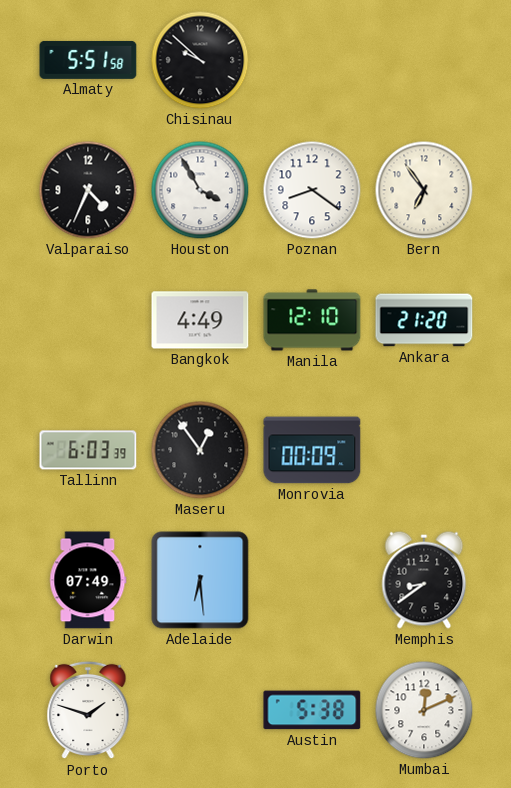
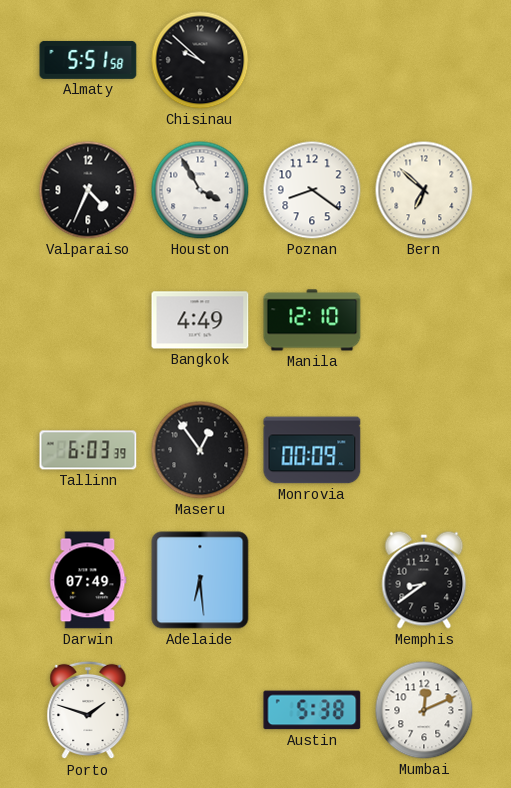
Bern: 6:54 -> 6:52
Ankara: 21:20 -> none
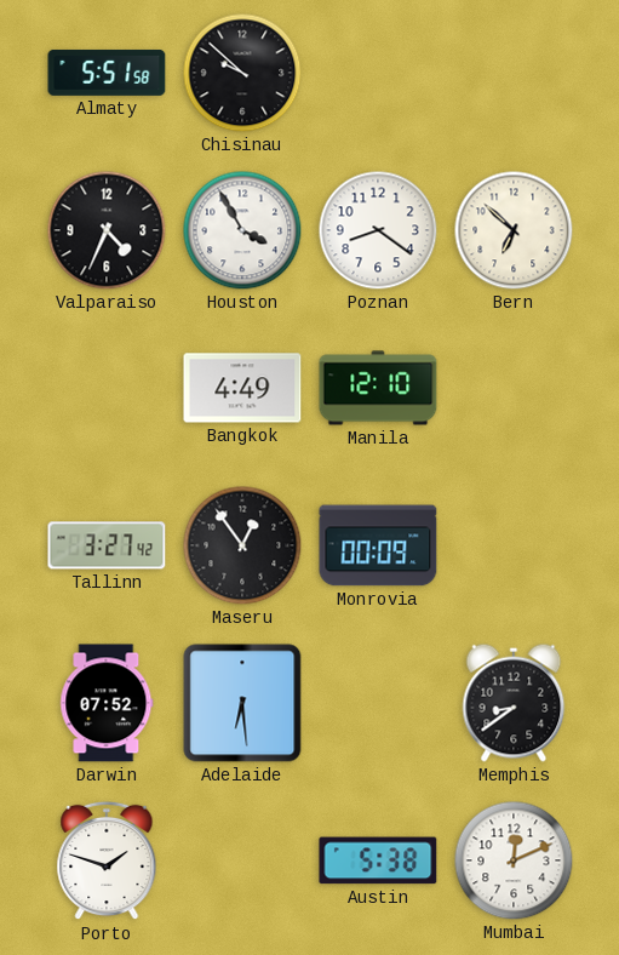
Tallinn: 6:03 -> 3:27
Darwin: 07:49 -> 07:52
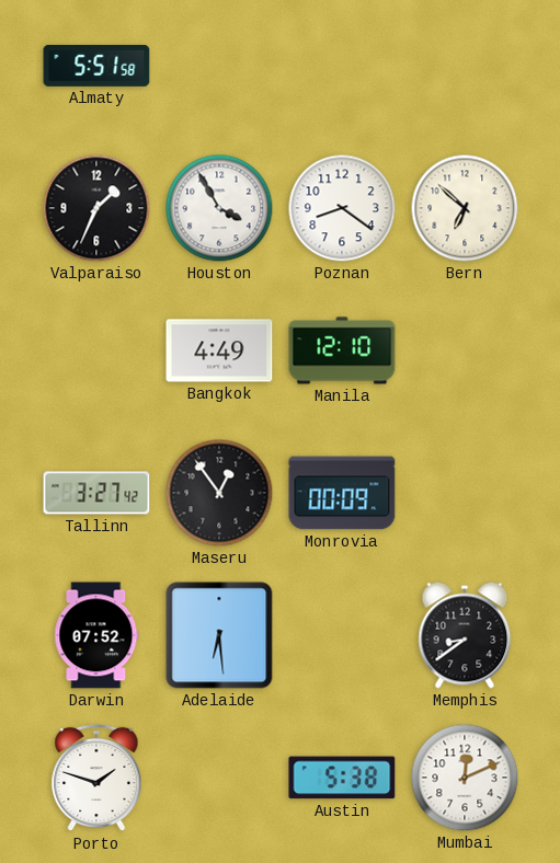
Chisinau: 9:52 -> none
Valparaiso: 4:34 -> 1:34
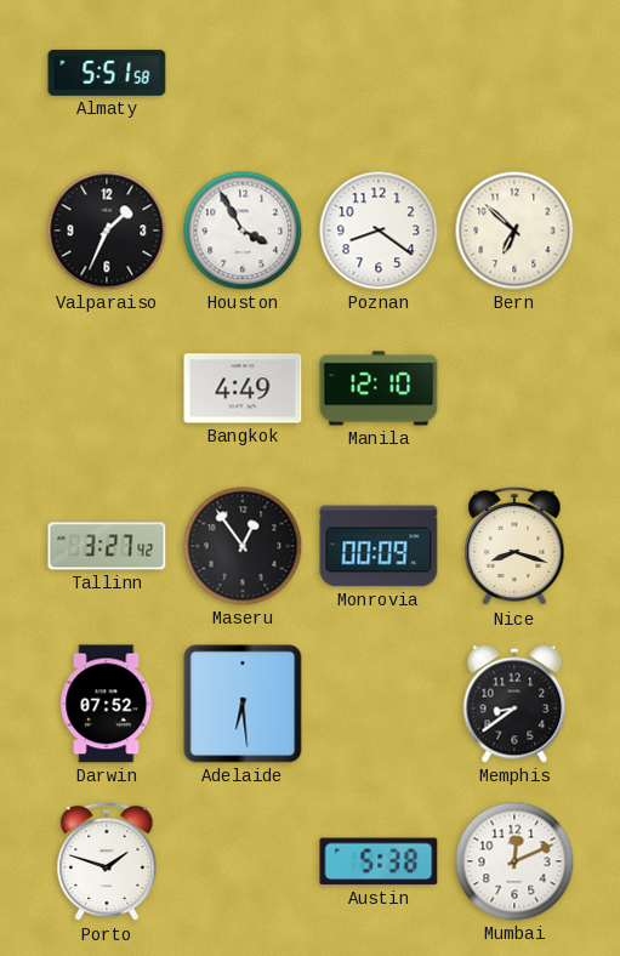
Nice: none -> 8:18
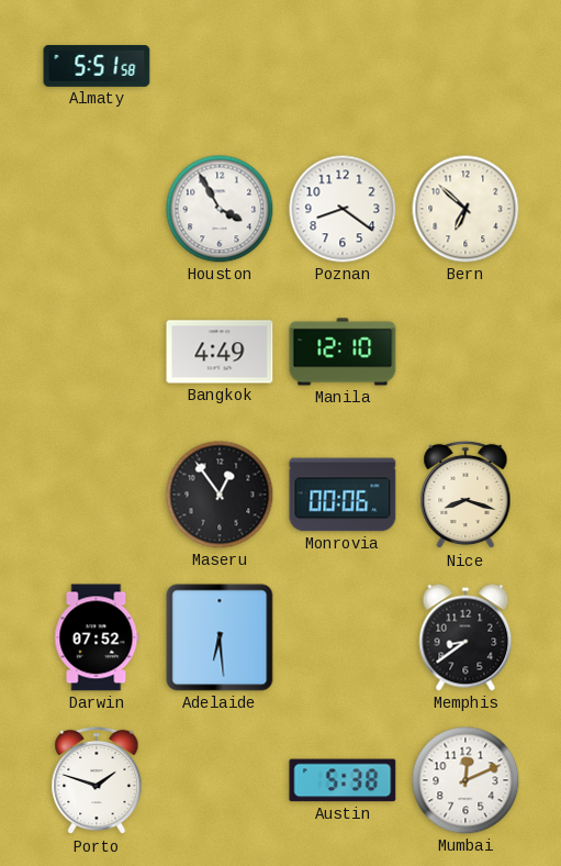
Valparaiso: 1:34 -> none
Tallinn: 3:27 -> none
Monrovia: 00:09 -> 00:06
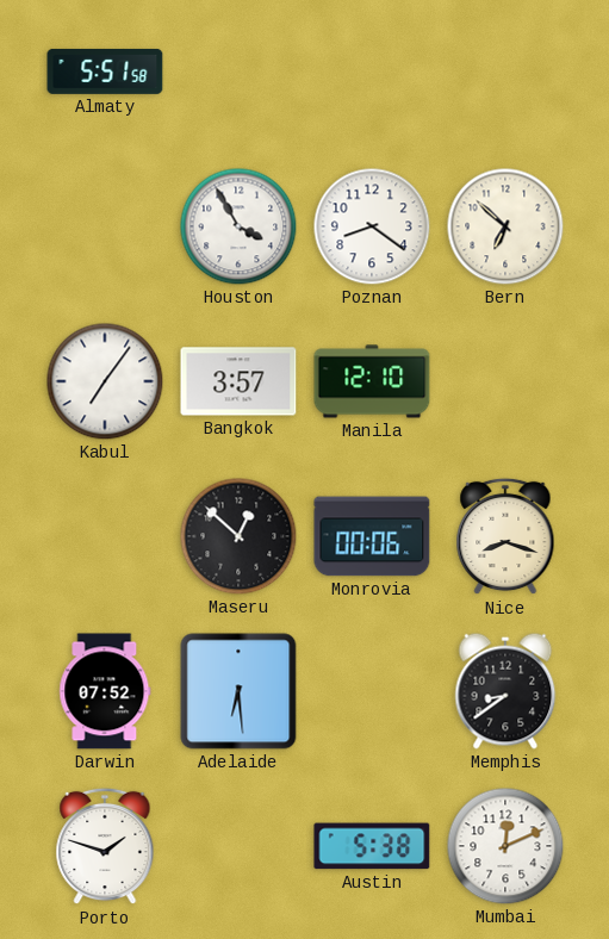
Kabul: none -> 7:06
Bangkok: 4:49 -> 3:57
Maseru: 12:54 -> 12:52
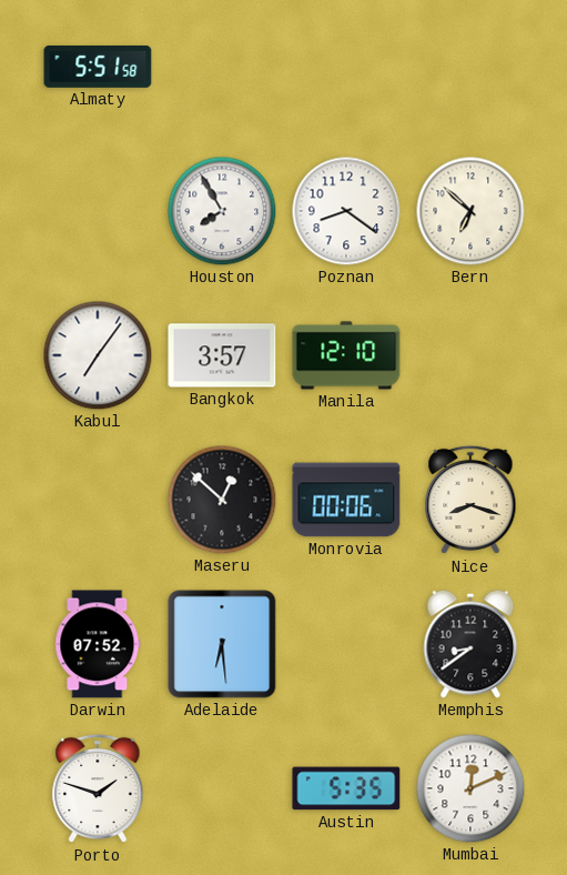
Houston: 3:55 -> 7:55
Austin: 5:38 -> 5:35
